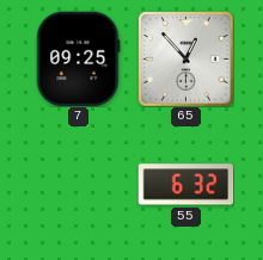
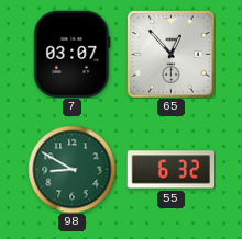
7: 09:25 -> 03:07
98: none -> 8:50
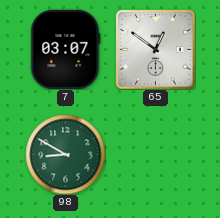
65: 12:53 -> 12:51
55: 6:32 -> none
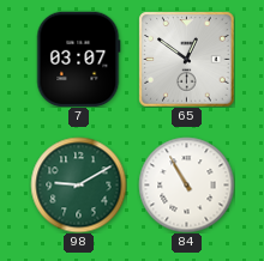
98: 8:50 -> 9:10
84: none -> 10:55
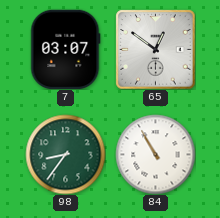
98: 9:10 -> 8:36
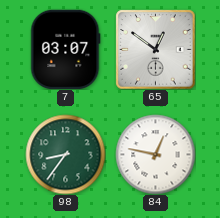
84: 10:55 -> 12:47
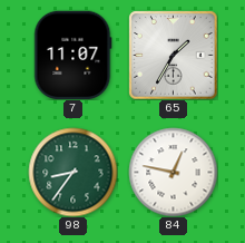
7: 03:07 -> 11:07
65: 12:51 -> 1:35
